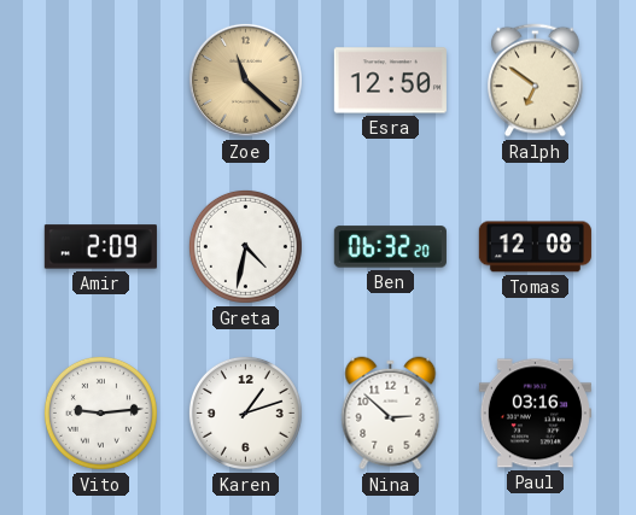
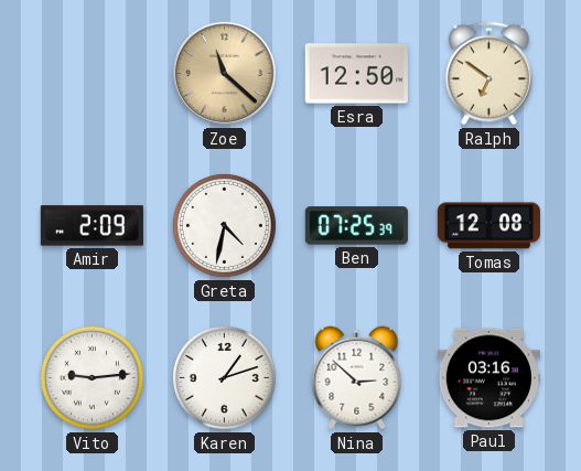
Ben: 06:32 -> 07:25
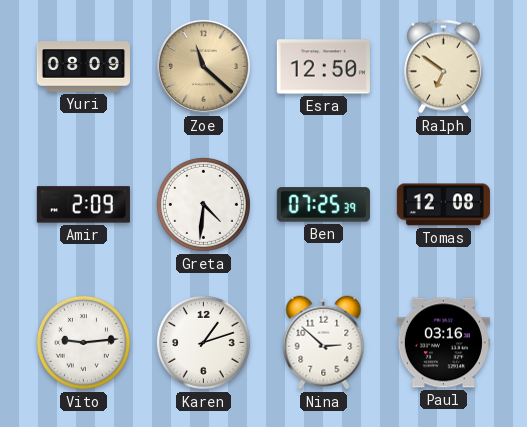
Yuri: none -> 08:09
Greta: 4:32 -> 4:31
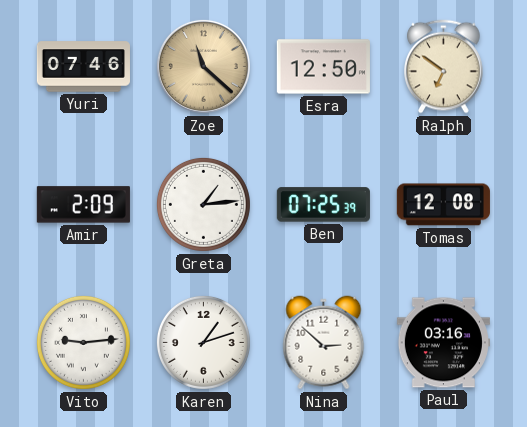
Yuri: 08:09 -> 07:46
Greta: 4:31 -> 1:14
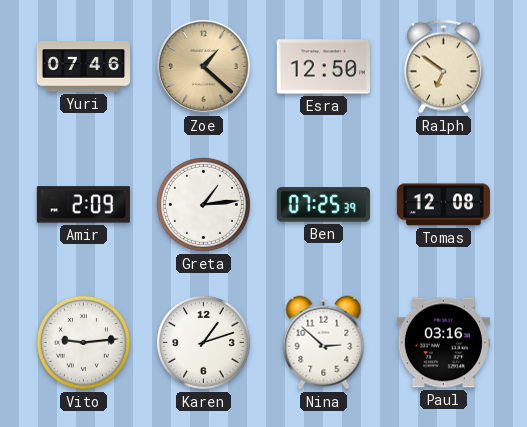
Zoe: 11:22 -> 1:22
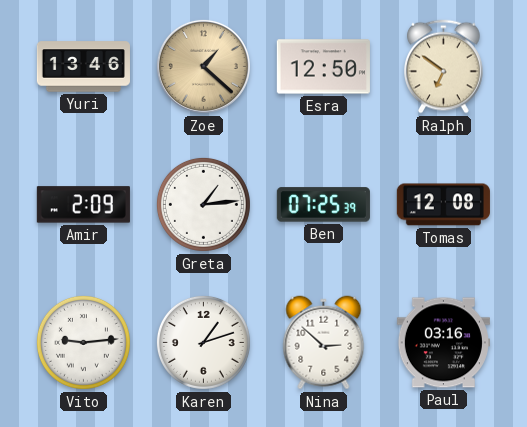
Yuri: 07:46 -> 13:46
